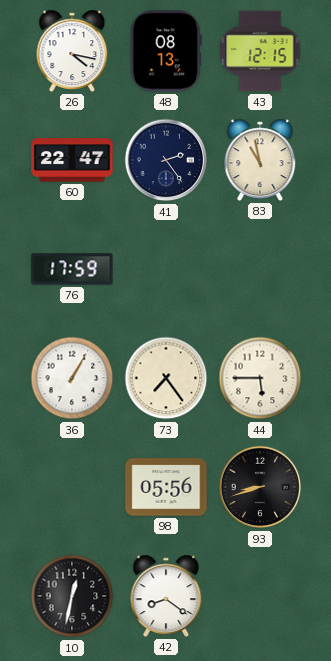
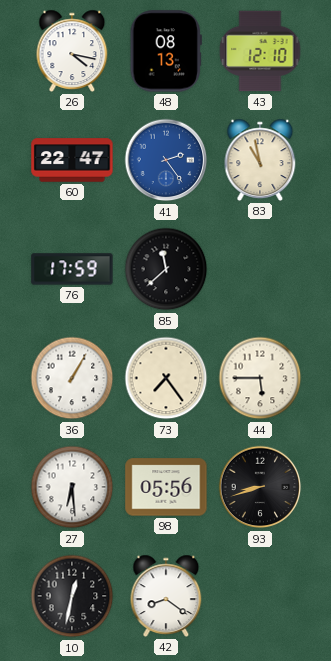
43: 12:15 -> 12:10
41 dial: navy -> blue
85: none -> 11:38
27: none -> 6:29
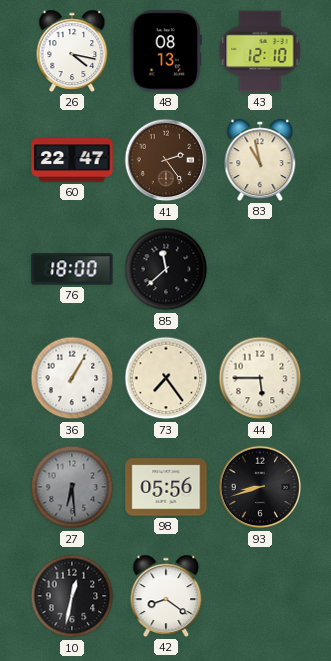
41 dial: blue -> brown
76: 17:59 -> 18:00
27 dial: white -> grey
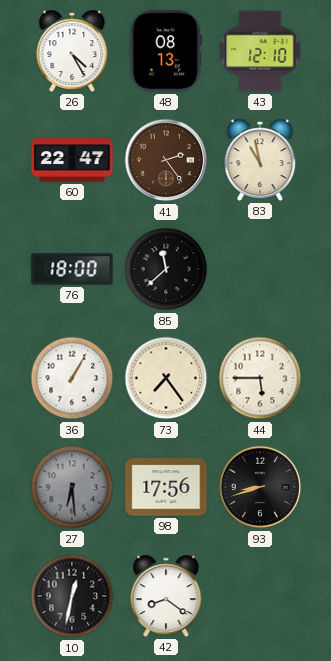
26: 4:17 -> 4:25
98: 05:56 -> 17:56
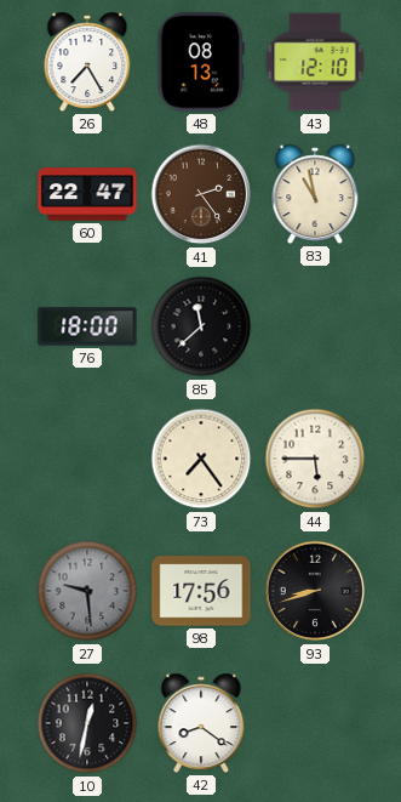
26: 4:25 -> 7:25
36: 1:05 -> none
27: 6:29 -> 9:29
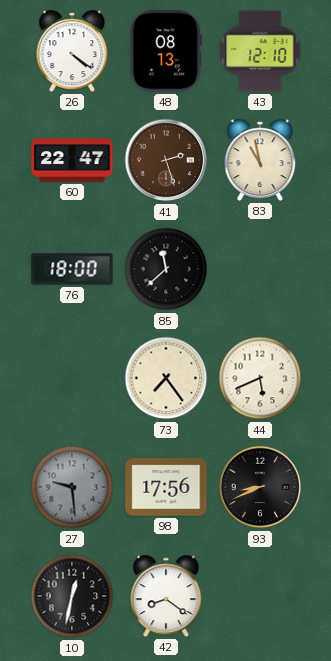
26: 7:25 -> 4:21
41: 2:24 -> 2:27
44: 5:45 -> 5:41
93: 8:42 -> 8:41
